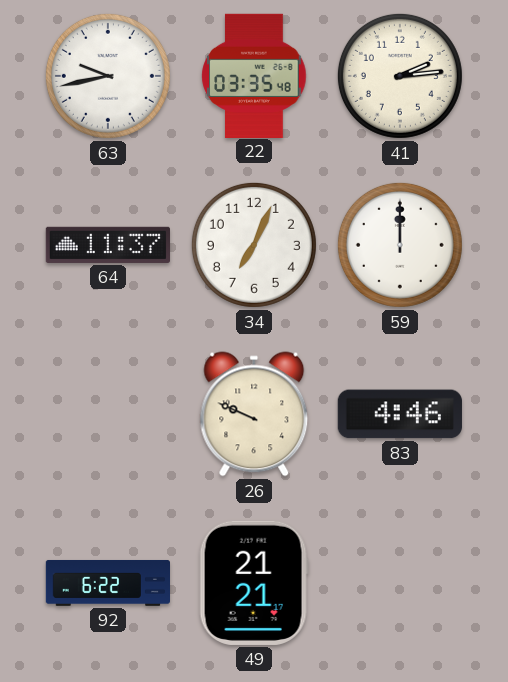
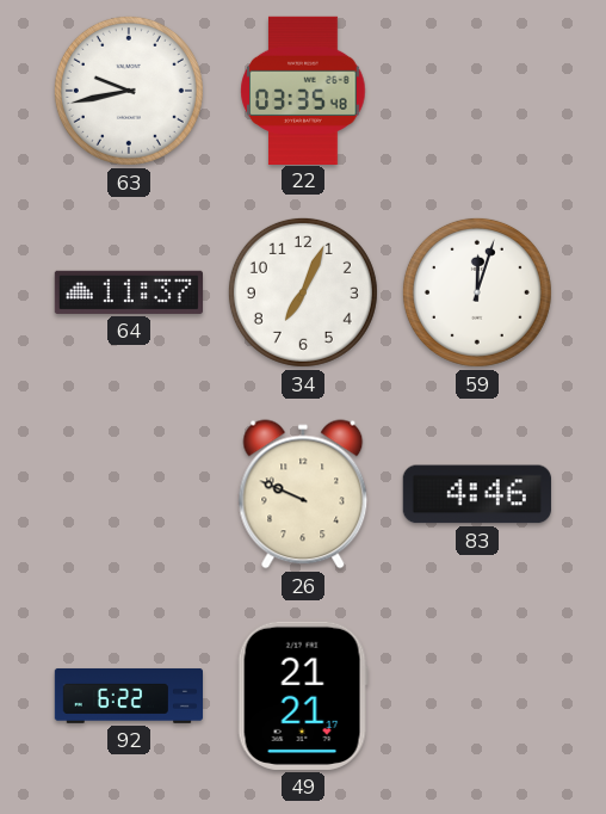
41: 2:14 -> none
59: 12:00 -> 12:03
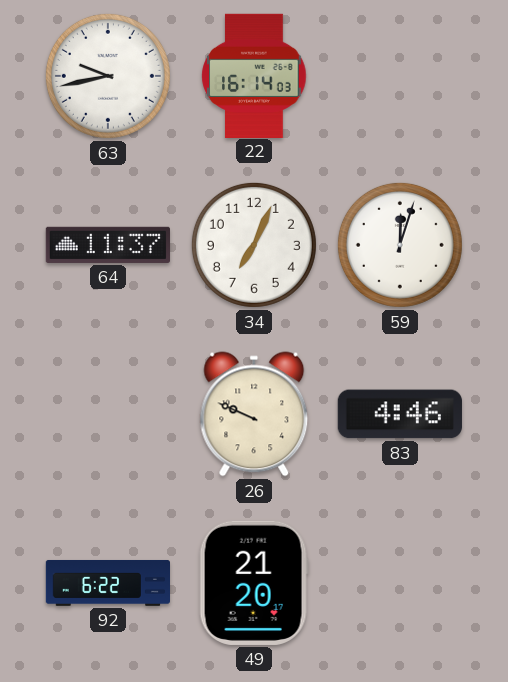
22: 03:35 -> 16:14
49: 21:21 -> 21:20
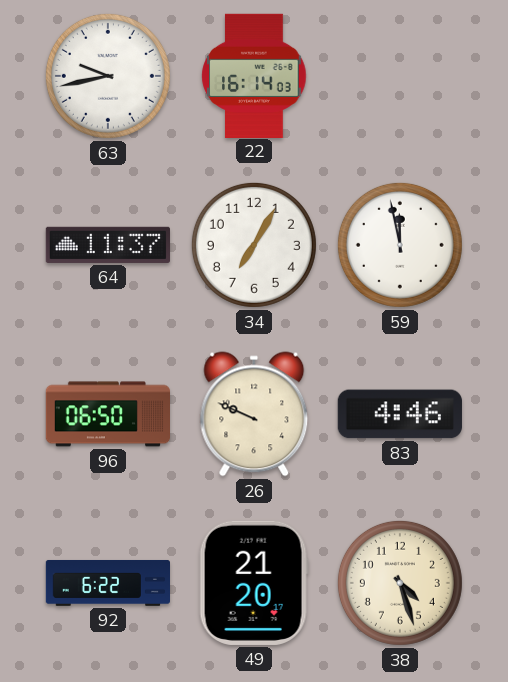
34: 7:04 -> 7:05
59: 12:03 -> 11:58
96: none -> 06:50
38: none -> 4:27
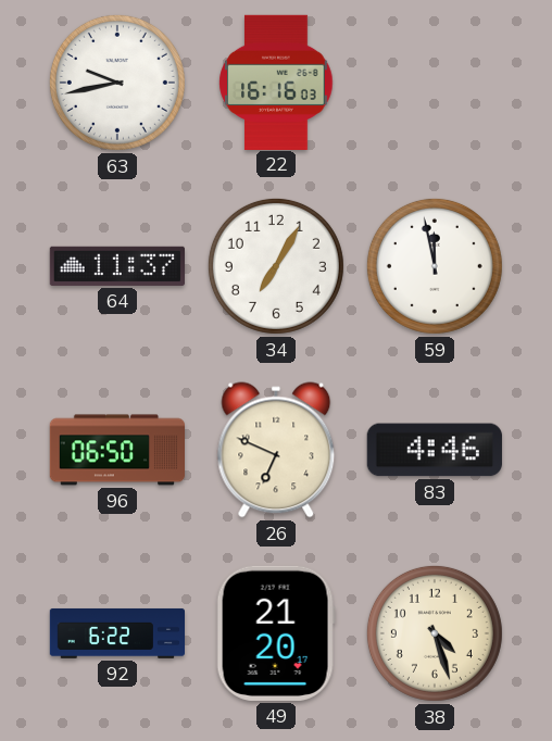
22: 16:14 -> 16:16
26: 9:49 -> 6:49
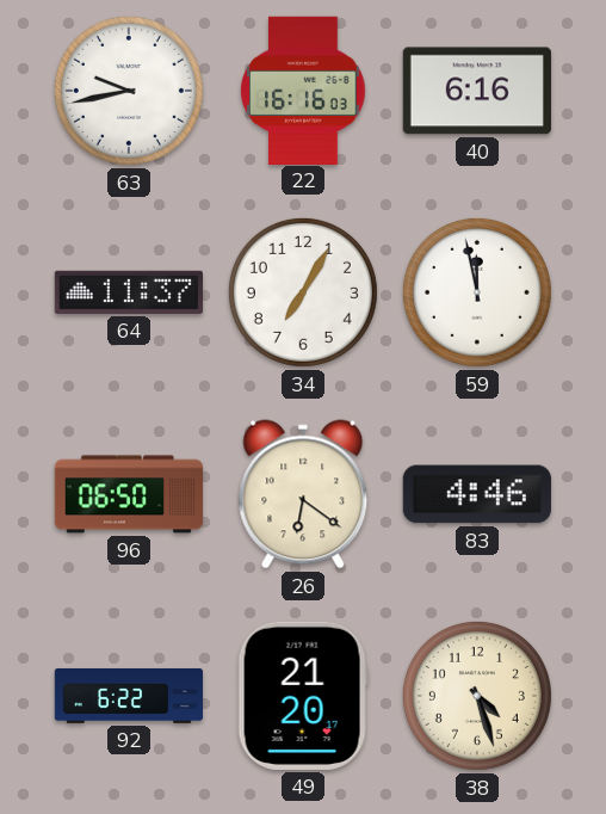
40: none -> 6:16
26: 6:49 -> 6:21
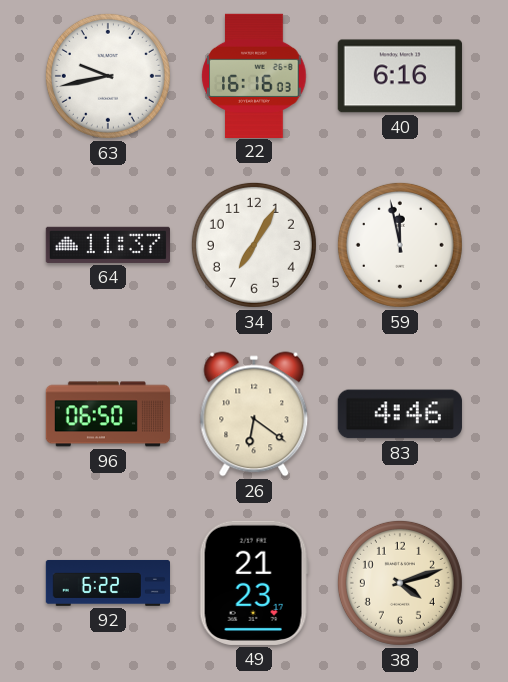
49: 21:20 -> 21:23
38: 4:27 -> 4:12
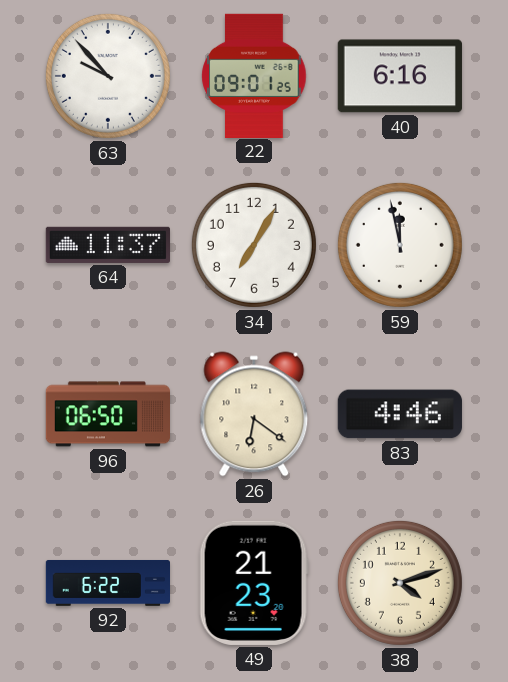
63: 9:43 -> 9:53
22: 16:16 -> 09:01
49: 21:23:17 -> 21:23:20
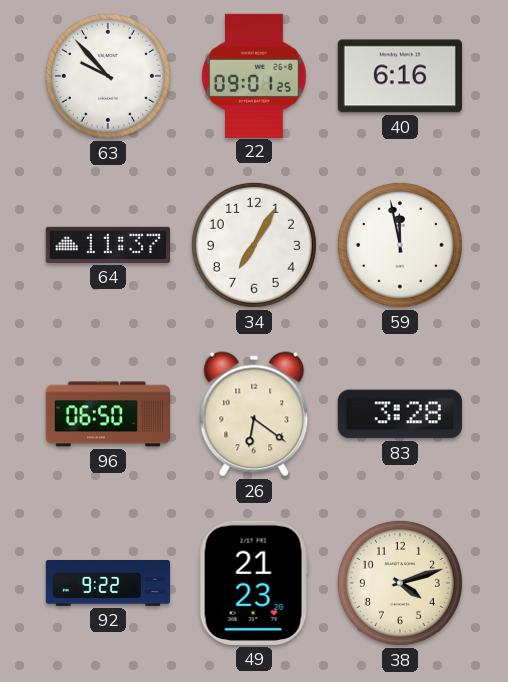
83: 4:46 -> 3:28
92: 6:22 -> 9:22
